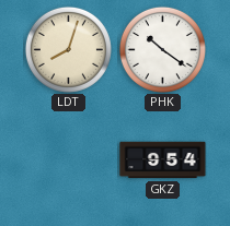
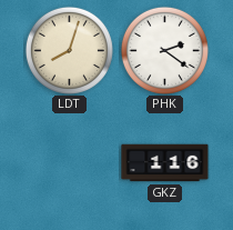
PHK: 10:21 -> 2:21
GKZ: 9:54 -> 1:16
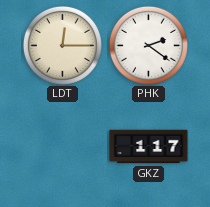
LDT: 8:03 -> 12:15
GKZ: 1:16 -> 1:17
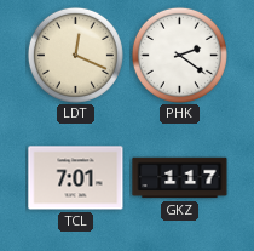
LDT: 12:15 -> 12:19
TCL: none -> 7:01
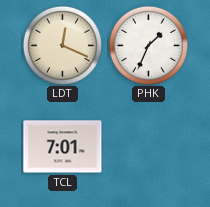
PHK: 2:21 -> 1:34
GKZ: 1:17 -> none
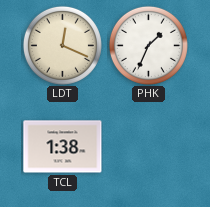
TCL: 7:01 -> 1:38
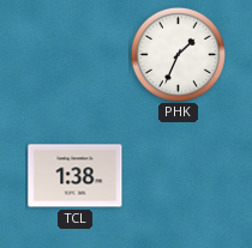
LDT: 12:19 -> none
